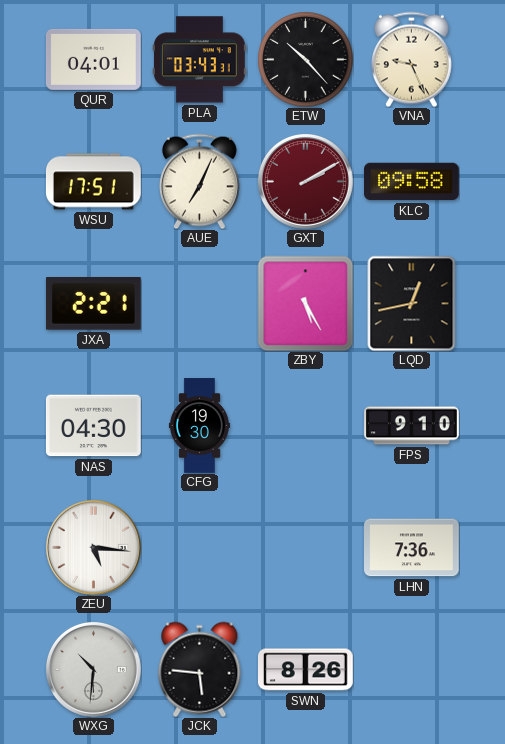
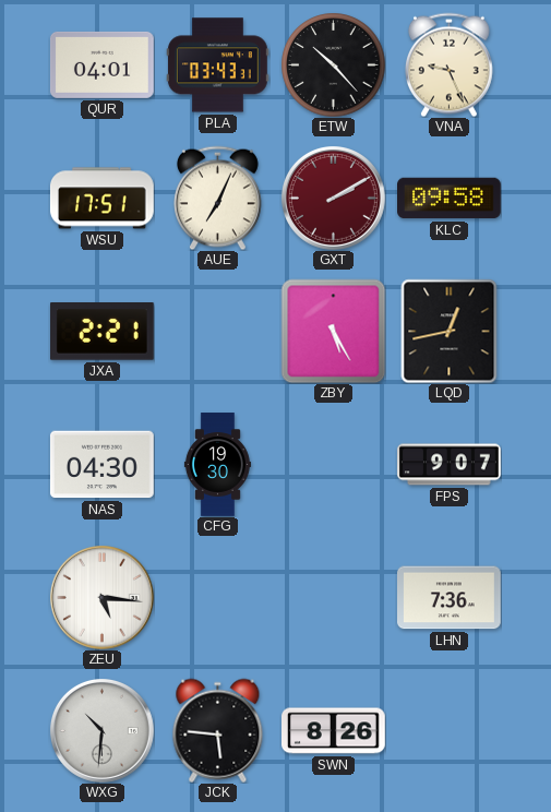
FPS: 9:10 -> 9:07
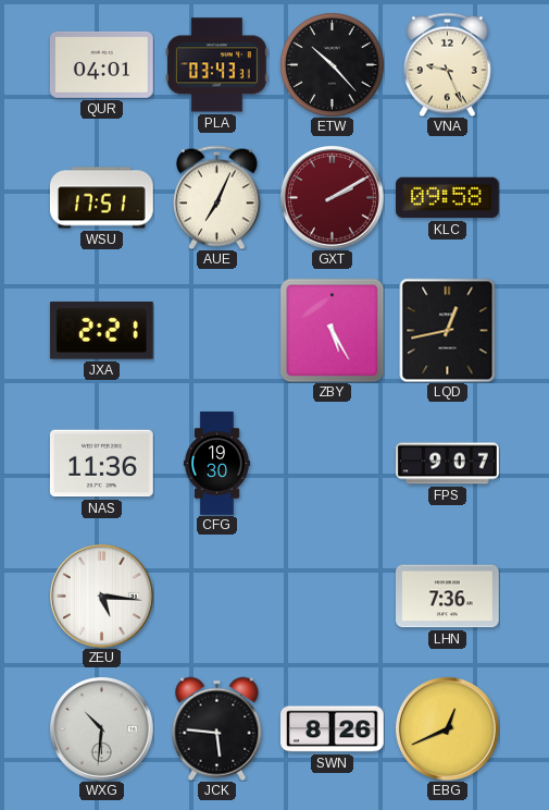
NAS: 04:30 -> 11:36
EBG: none -> 12:41
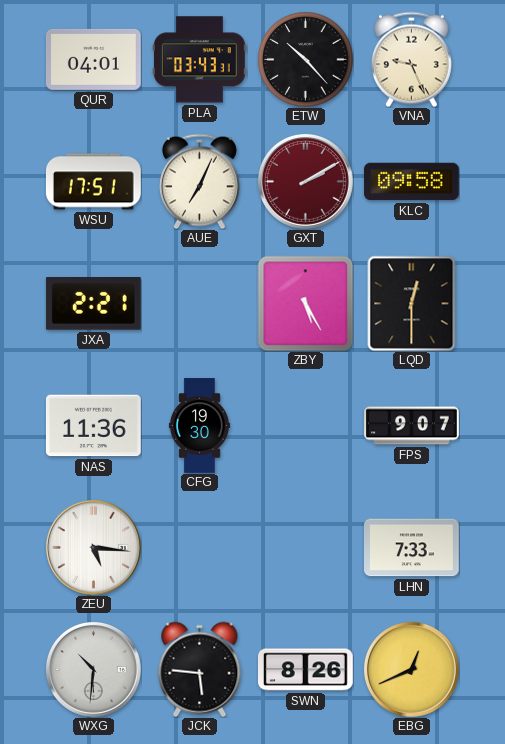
LQD: 12:43 -> 12:30
LHN: 7:36 -> 7:33
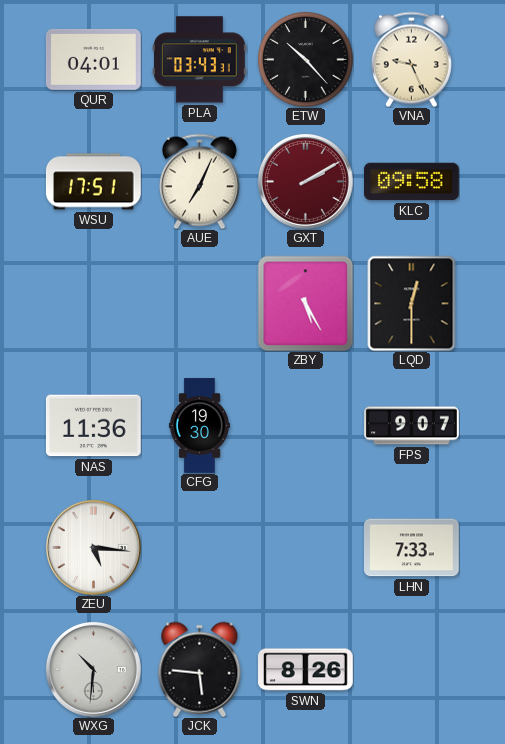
JXA: 2:21 -> none
EBG: 12:41 -> none
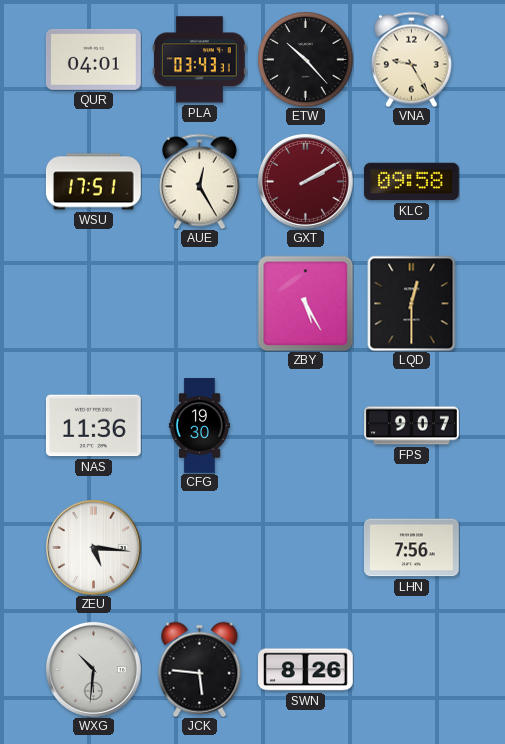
VNA: 9:26 -> 9:25
AUE: 7:04 -> 12:25
LHN: 7:33 -> 7:56
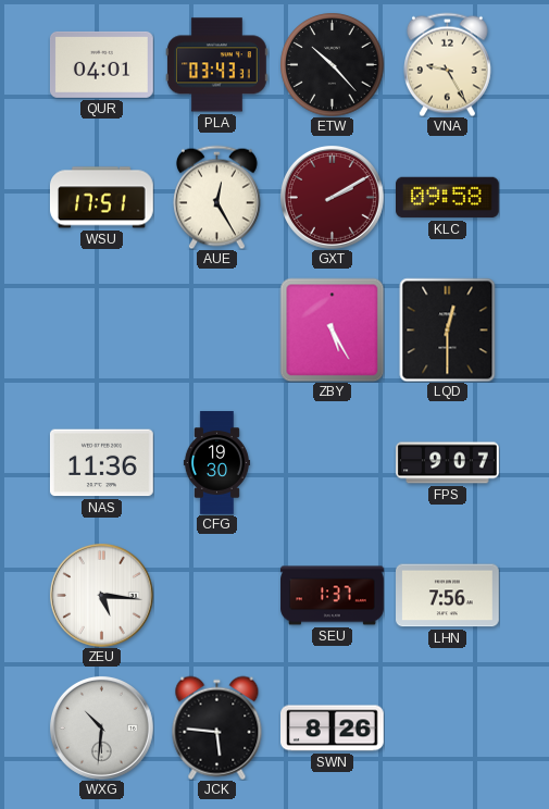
SEU: none -> 1:37
